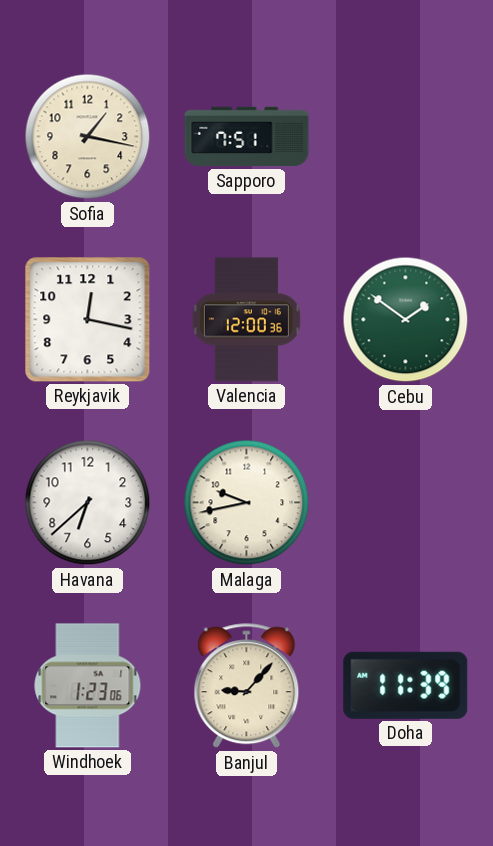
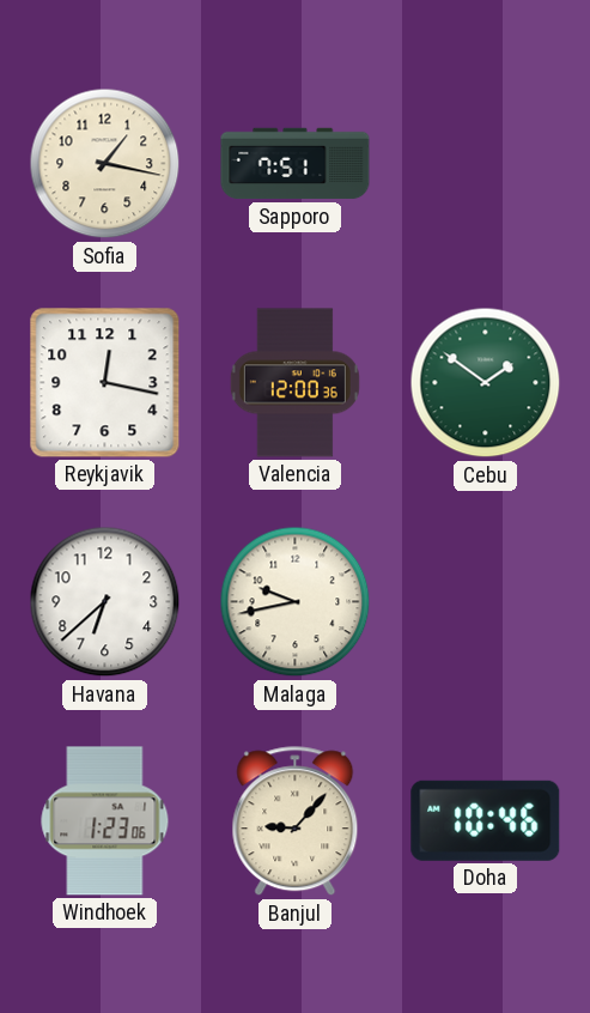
Doha: 11:39 -> 10:46
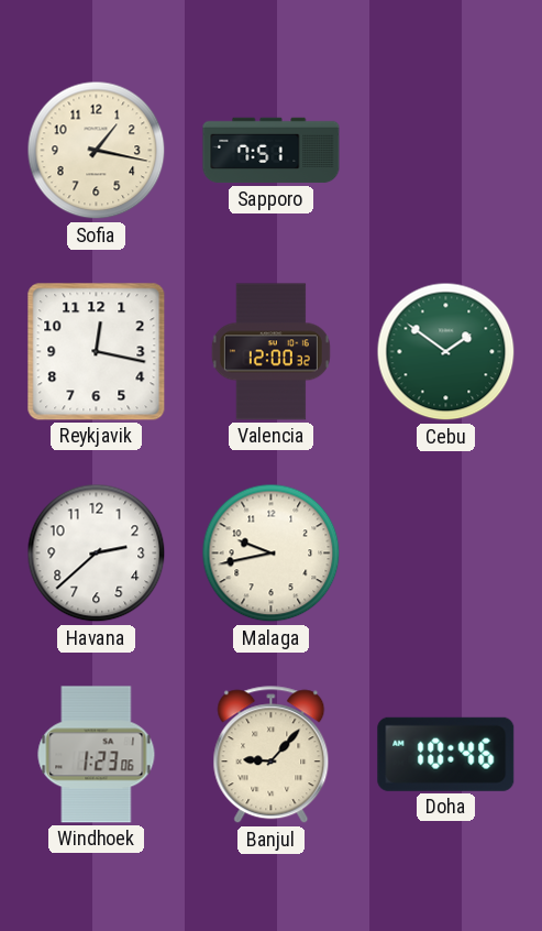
Valencia: 12:00:36 -> 12:00:32
Havana: 6:38 -> 2:38
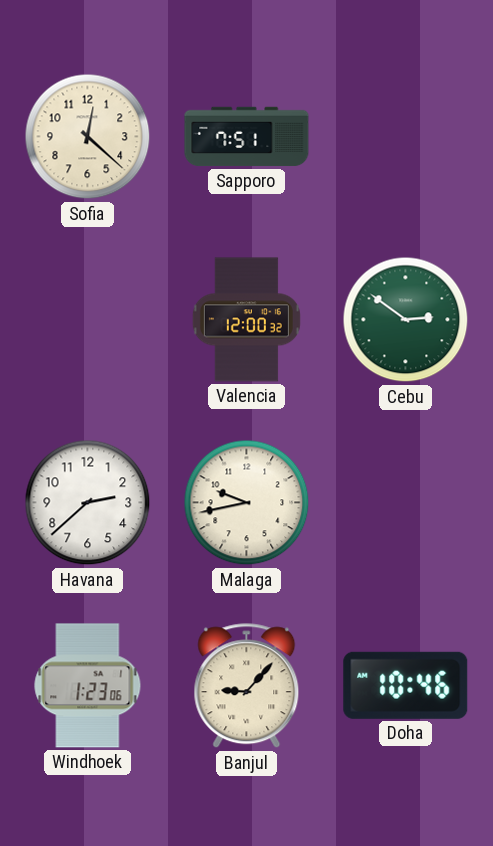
Sofia: 1:17 -> 12:22
Reykjavik: 12:17 -> none
Cebu: 1:51 -> 2:51
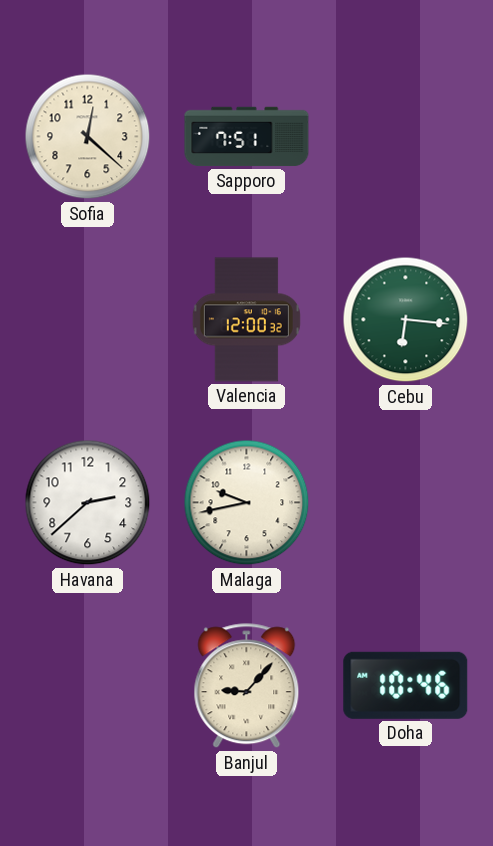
Cebu: 2:51 -> 6:16
Windhoek: 1:23 -> none
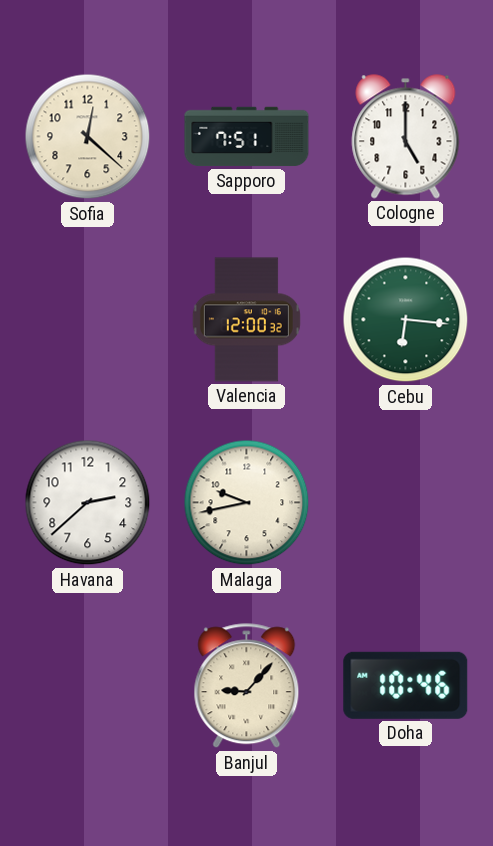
Cologne: none -> 5:00
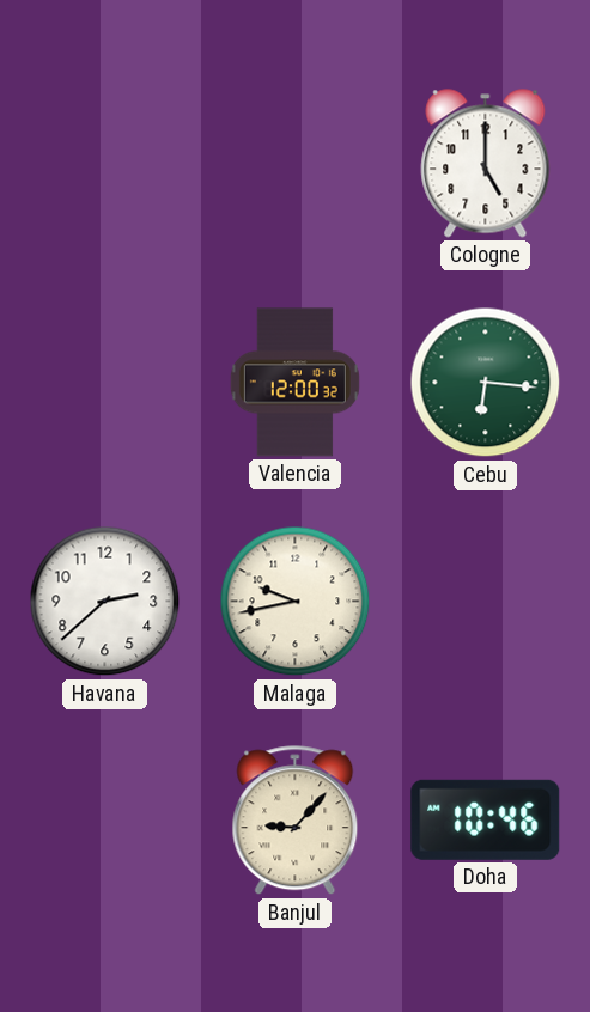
Sofia: 12:22 -> none
Sapporo: 7:51 -> none
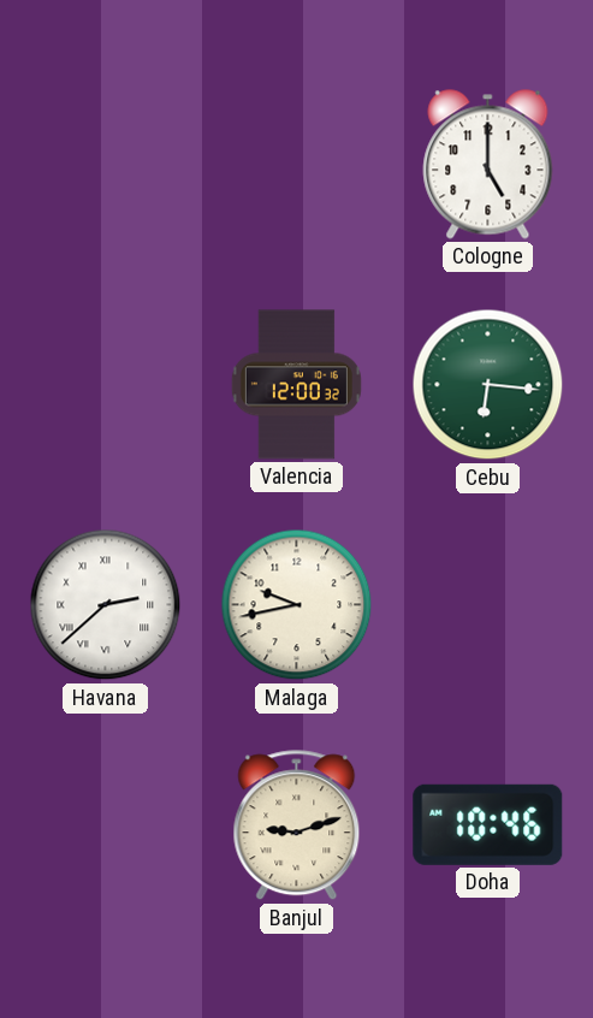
Havana numerals: Arabic -> Roman
Banjul: 9:07 -> 9:12
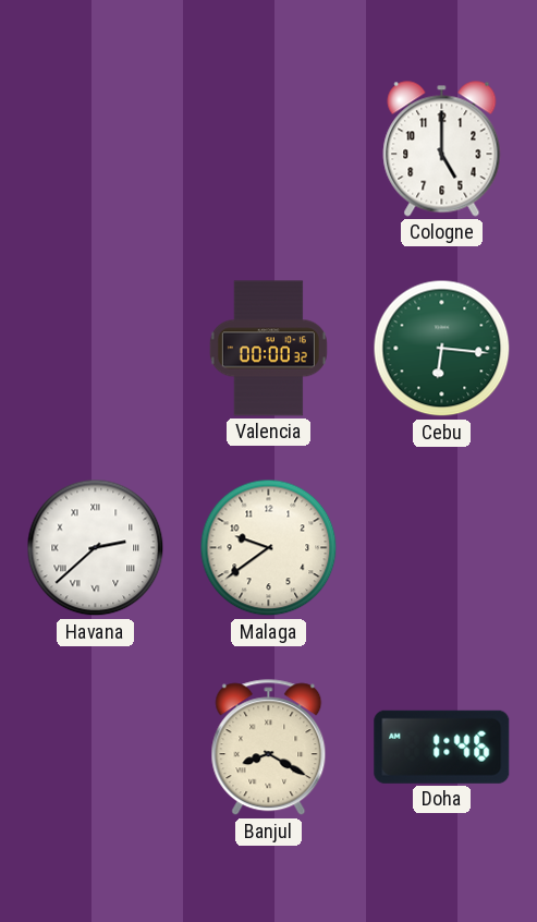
Valencia: 12:00 -> 00:00
Malaga: 9:43 -> 9:39
Banjul: 9:12 -> 8:20
Doha: 10:46 -> 1:46
